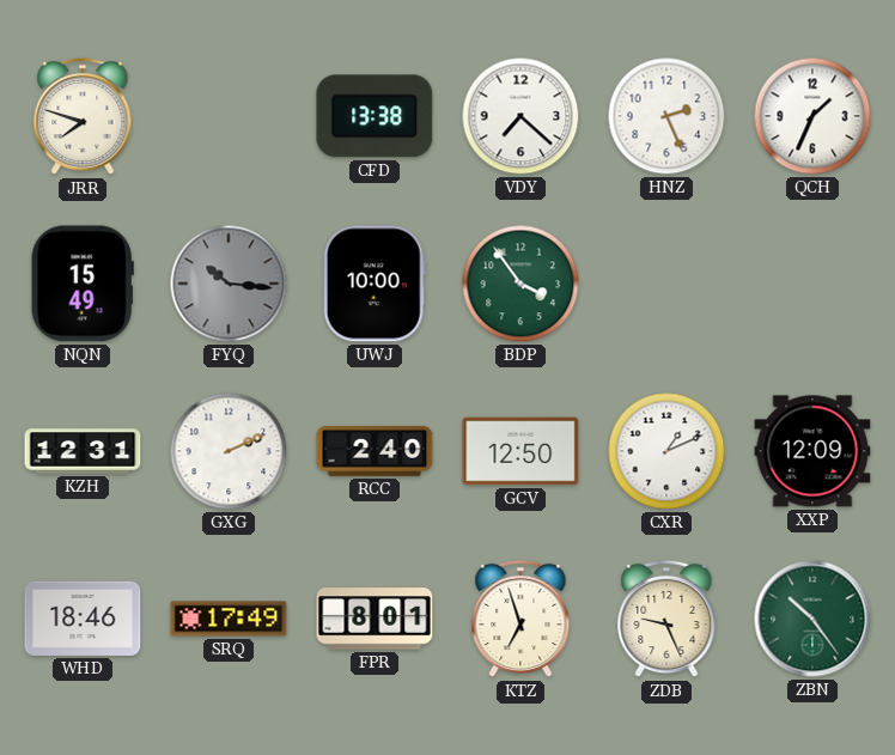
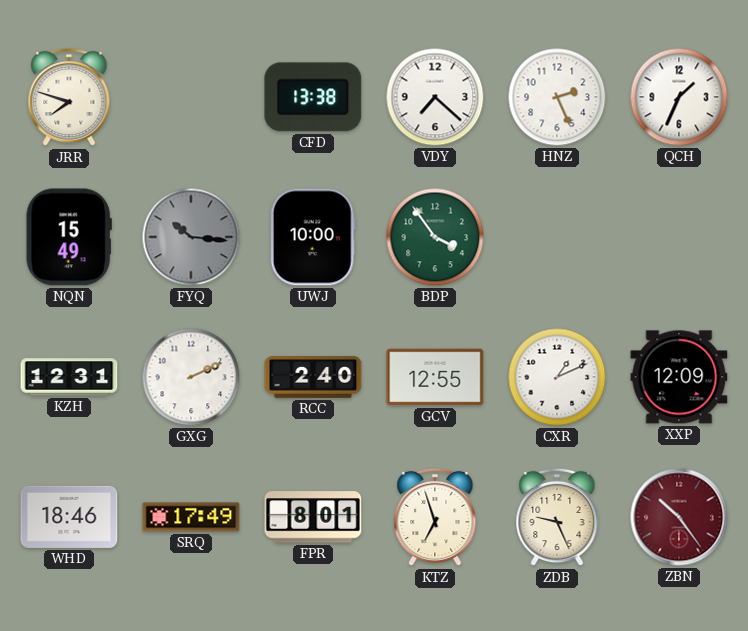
GCV: 12:50 -> 12:55
ZBN dial: green -> burgundy
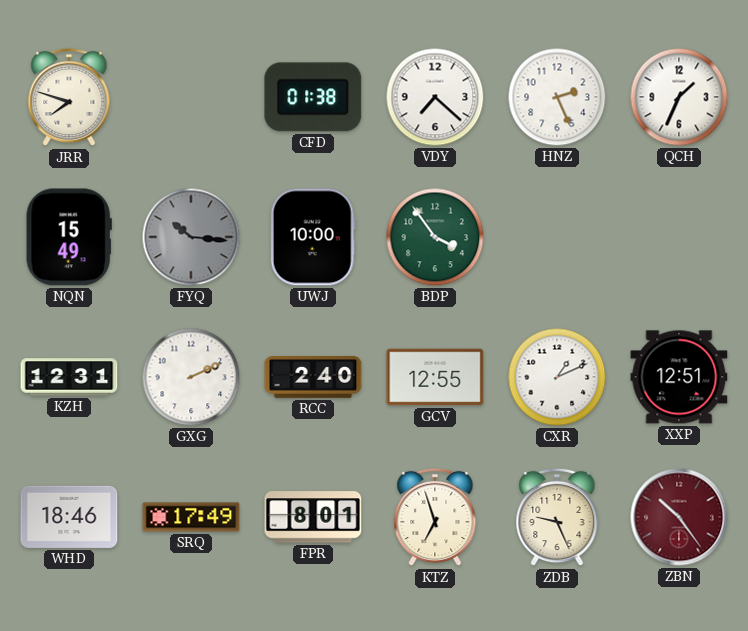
CFD: 13:38 -> 01:38
XXP: 12:09 -> 12:51
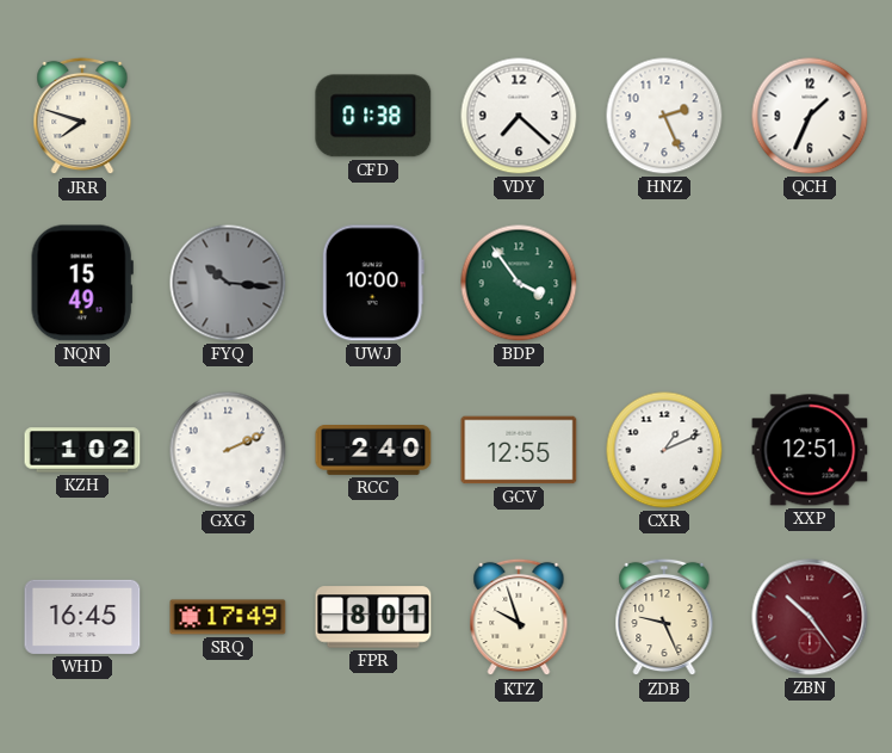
KZH: 12:31 -> 1:02
WHD: 18:46 -> 16:45
KTZ: 6:57 -> 9:57
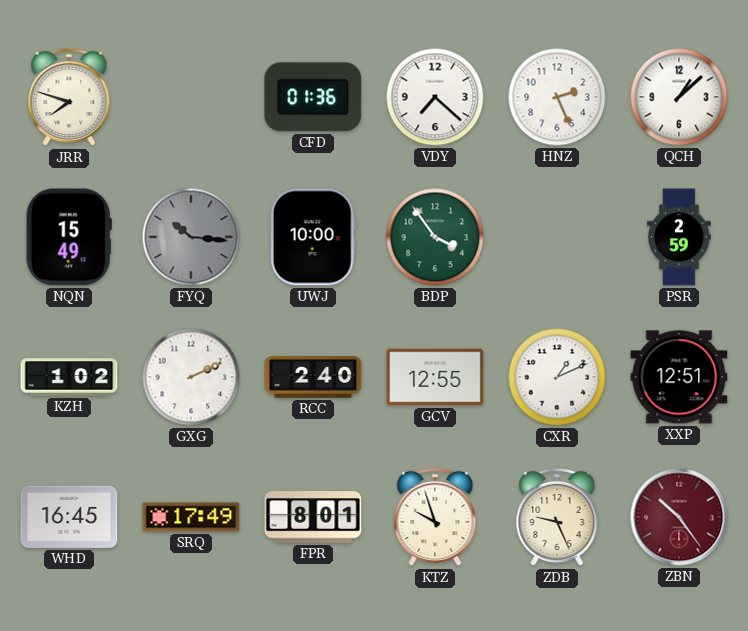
CFD: 01:38 -> 01:36
QCH: 1:34 -> 1:08
PSR: none -> 2:59
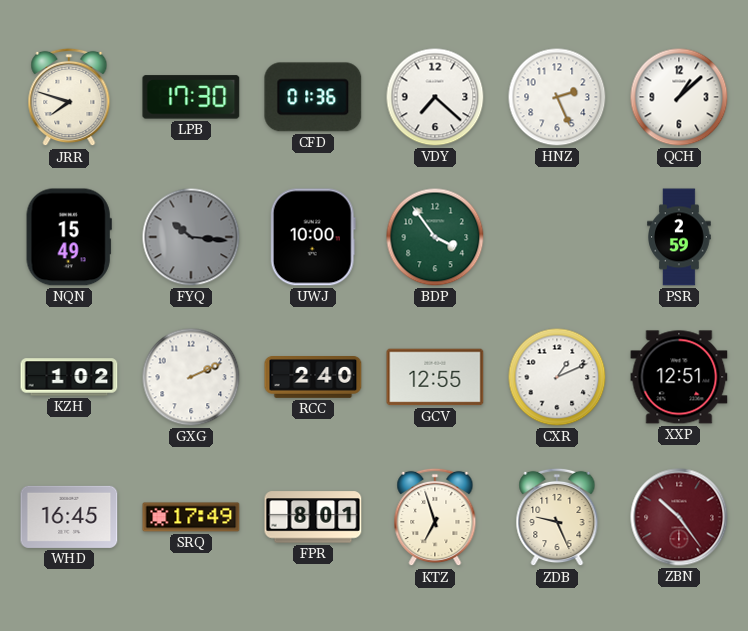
LPB: none -> 17:30
KTZ: 9:57 -> 6:57
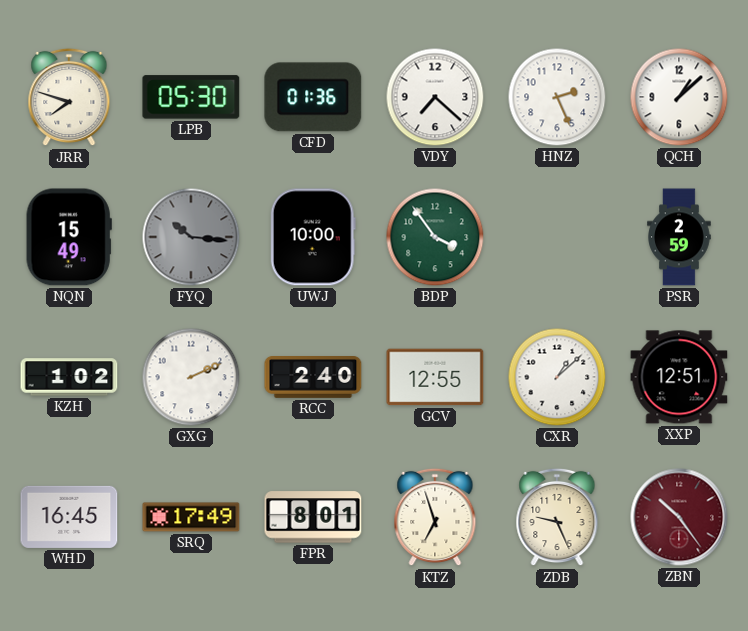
LPB: 17:30 -> 05:30
CXR: 1:11 -> 1:08
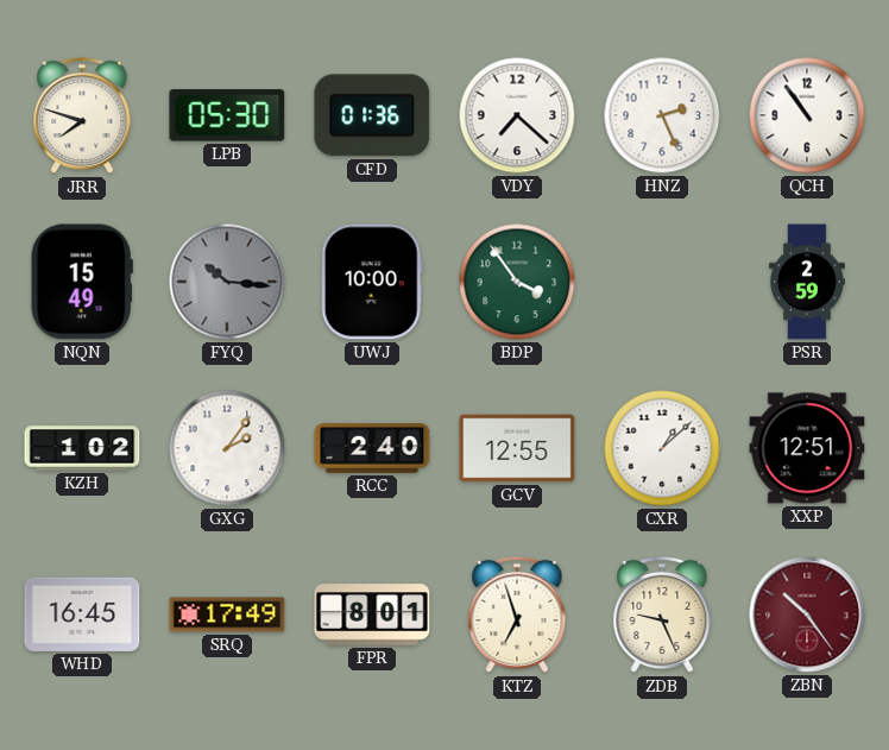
QCH: 1:08 -> 10:54
GXG: 2:11 -> 2:06
